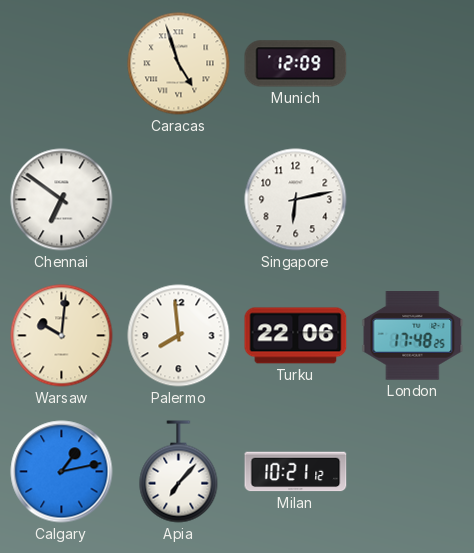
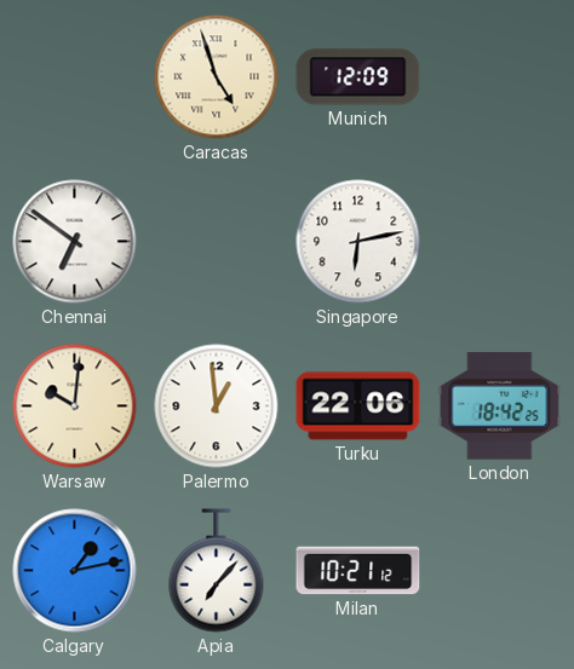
Palermo: 7:59 -> 12:59
London: 17:48 -> 18:42
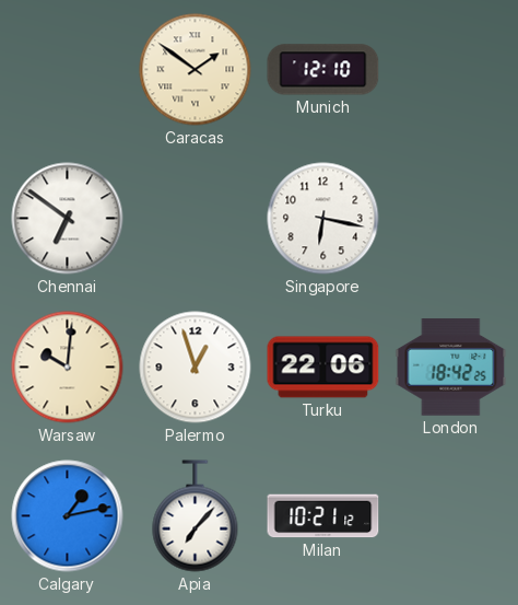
Caracas: 4:57 -> 1:51
Munich: 12:09 -> 12:10
Singapore: 6:13 -> 6:17
Palermo: 12:59 -> 12:57
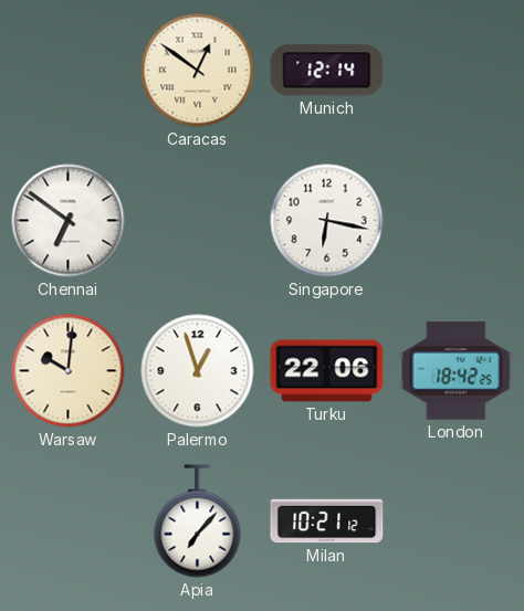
Caracas: 1:51 -> 12:51
Munich: 12:10 -> 12:14
Calgary: 1:13 -> none
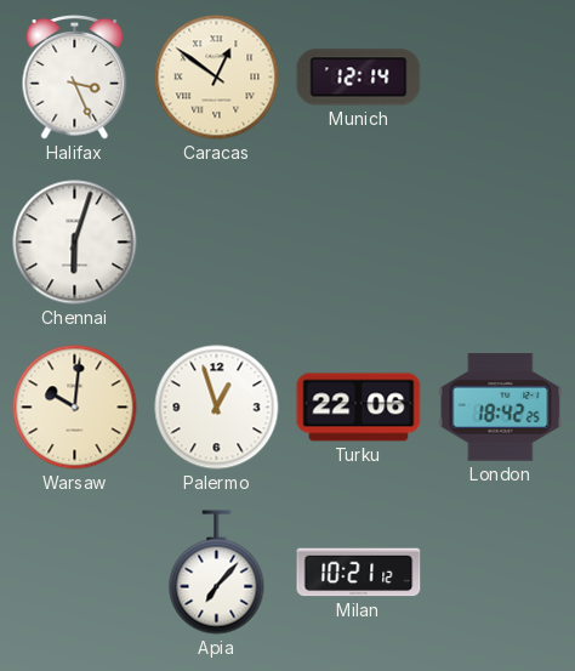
Halifax: none -> 3:26
Chennai: 6:51 -> 6:03
Singapore: 6:17 -> none
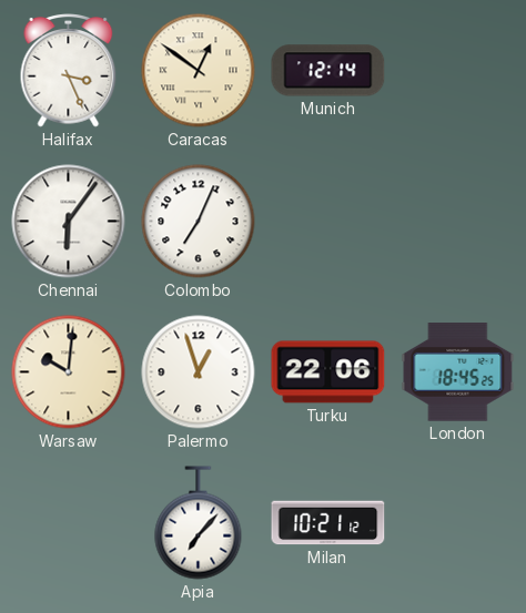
Chennai: 6:03 -> 6:06
Colombo: none -> 7:04
London: 18:42 -> 18:45
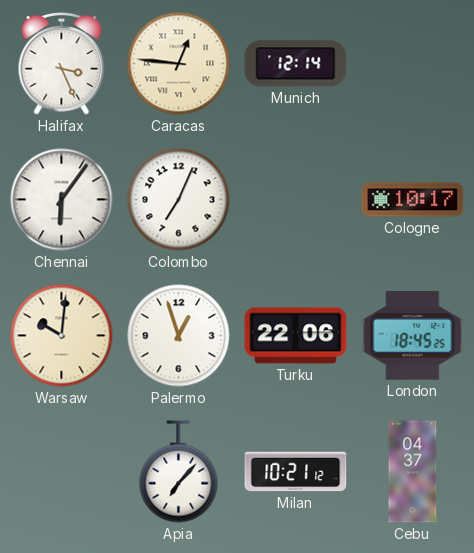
Caracas: 12:51 -> 12:46
Cologne: none -> 10:17
Cebu: none -> 04:37
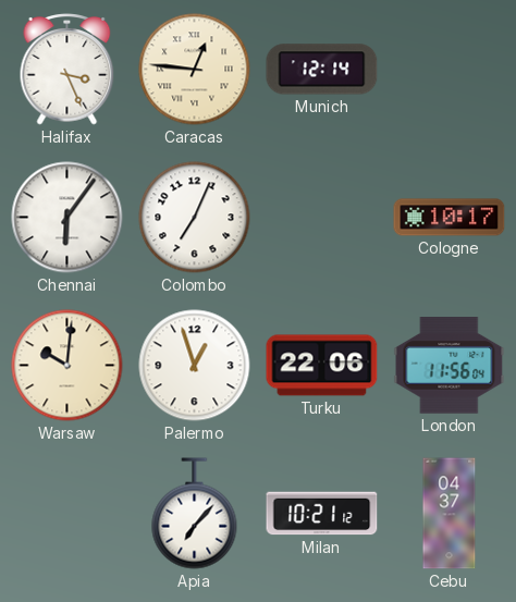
London: 18:45 -> 11:56
